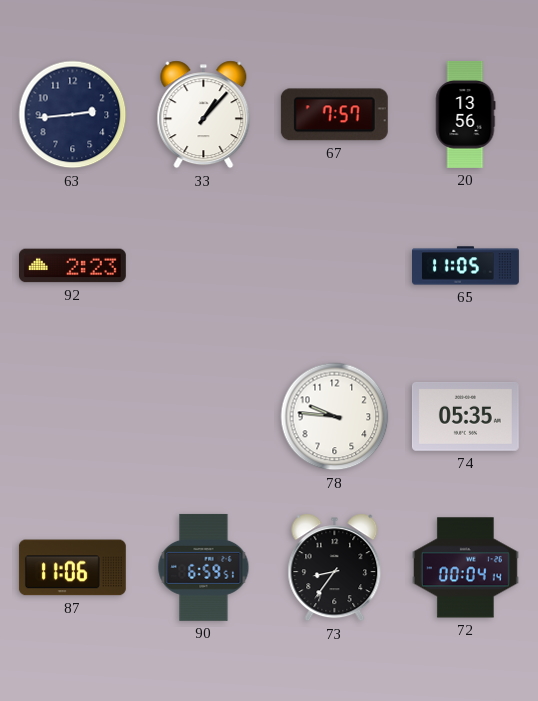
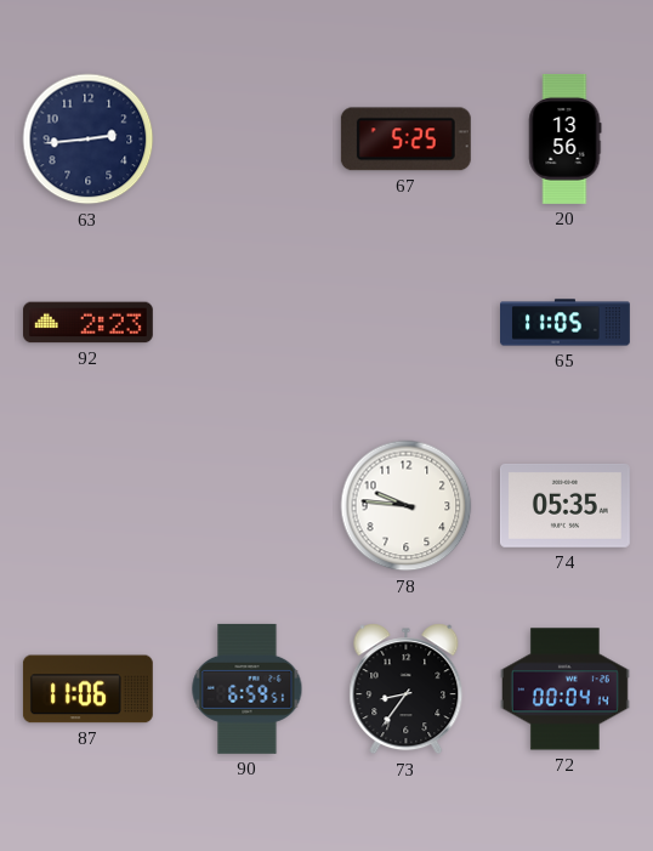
33: 1:07 -> none
67: 7:57 -> 5:25
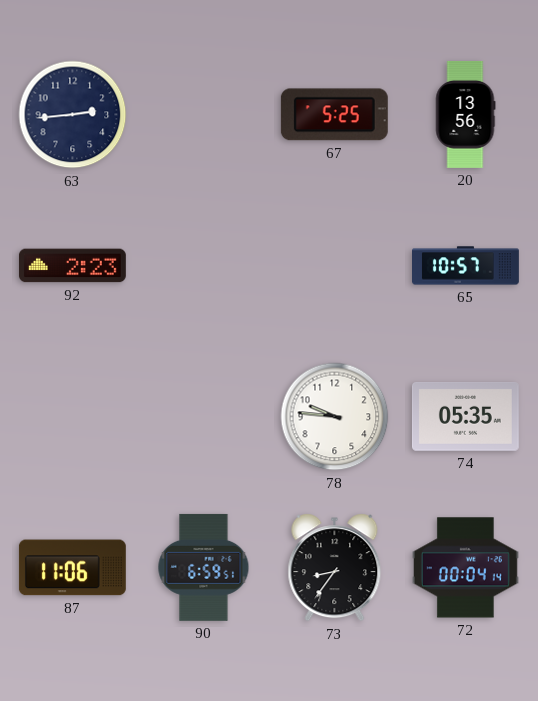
65: 11:05 -> 10:57
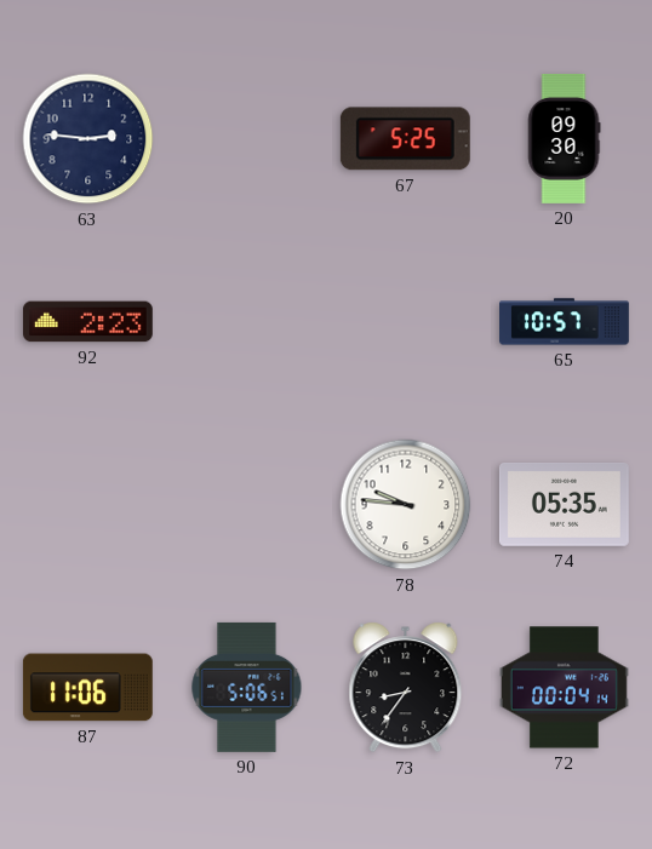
63: 2:44 -> 2:46
20: 13:56 -> 09:30
90: 6:59 -> 5:06
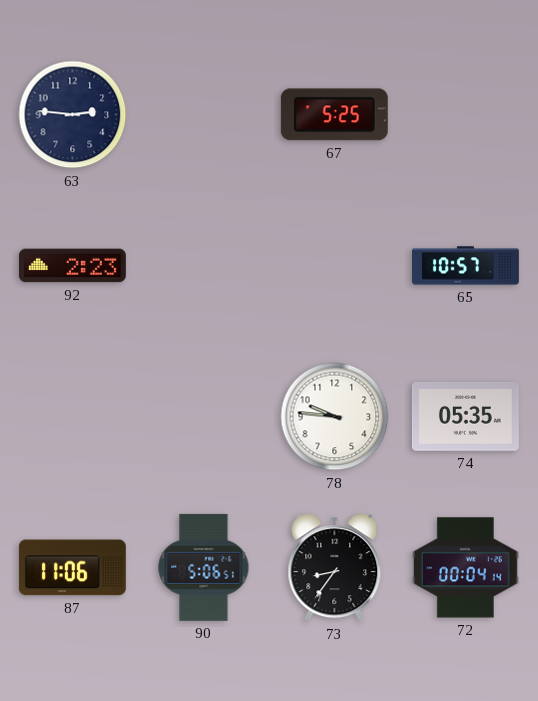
20: 09:30 -> none
